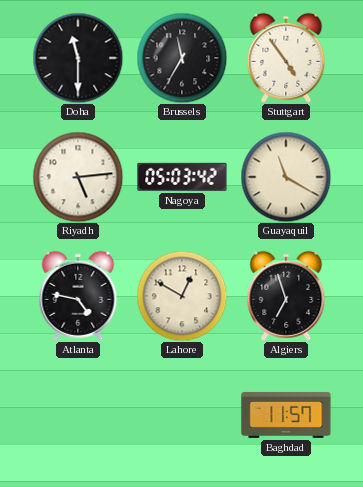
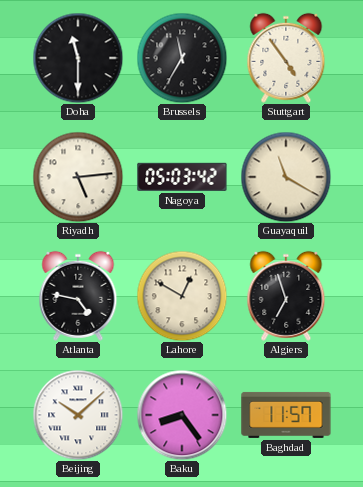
Beijing: none -> 10:08
Baku: none -> 8:24
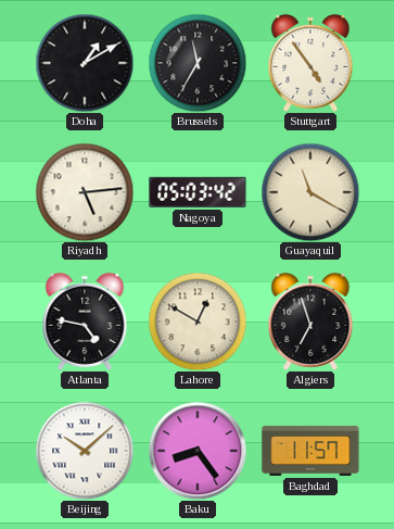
Doha: 11:30 -> 1:10
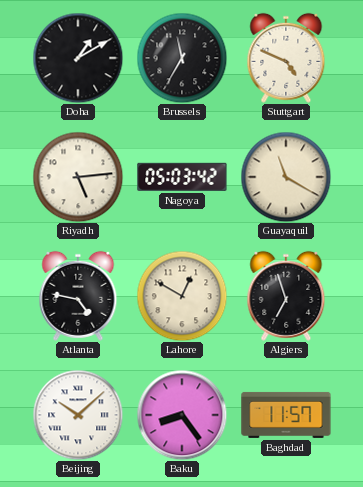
Stuttgart: 4:54 -> 4:49
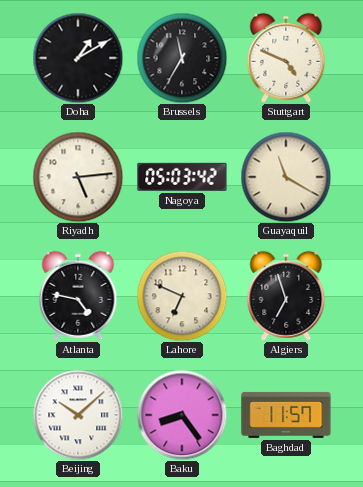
Lahore: 12:50 -> 6:49
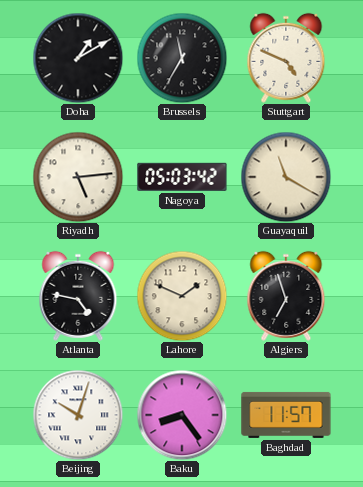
Lahore: 6:49 -> 1:49
Beijing: 10:08 -> 10:03
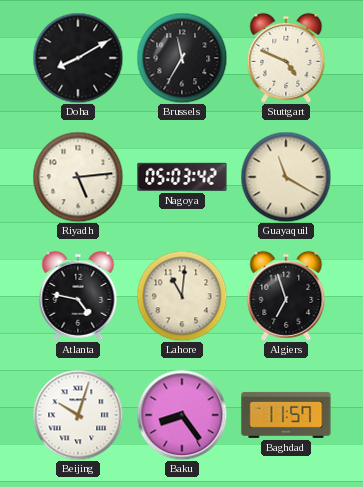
Doha: 1:10 -> 8:10
Lahore: 1:49 -> 11:01
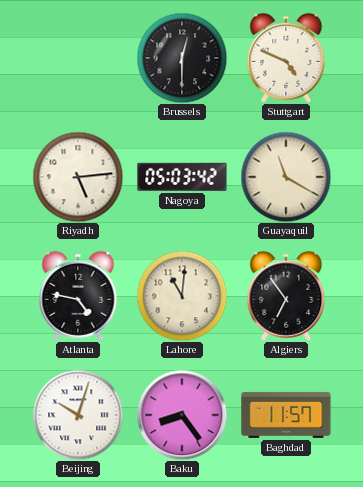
Doha: 8:10 -> none
Brussels: 11:35 -> 12:30
Algiers: 6:57 -> 6:54
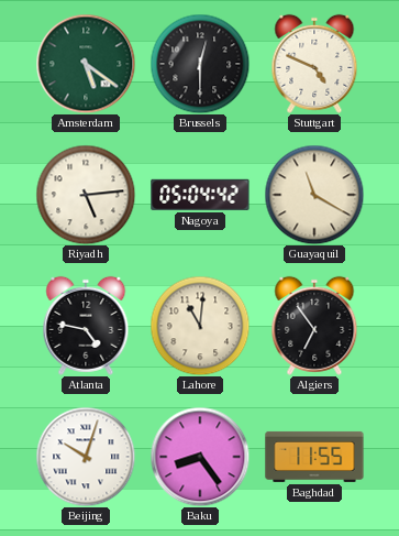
Amsterdam: none -> 5:21
Nagoya: 05:03 -> 05:04
Baghdad: 11:57 -> 11:55
